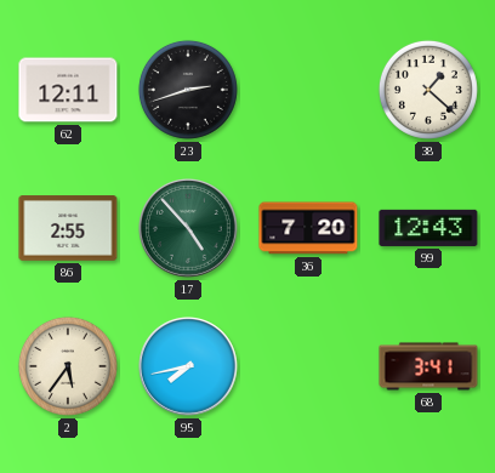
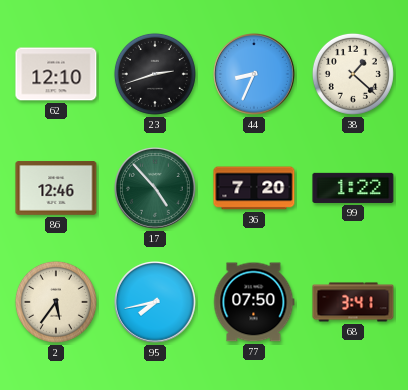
62: 12:11 -> 12:10
44: none -> 8:34
86: 2:55 -> 12:46
99: 12:43 -> 1:22
77: none -> 07:50
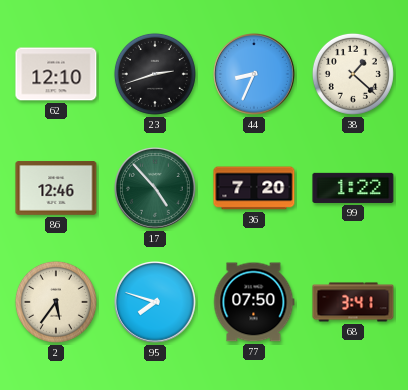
95: 7:43 -> 7:48
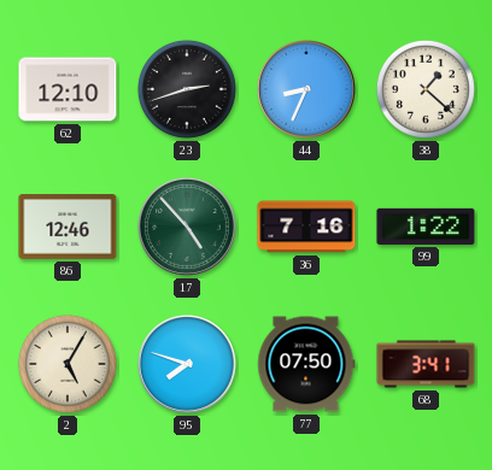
36: 7:20 -> 7:16
2: 5:36 -> 5:05
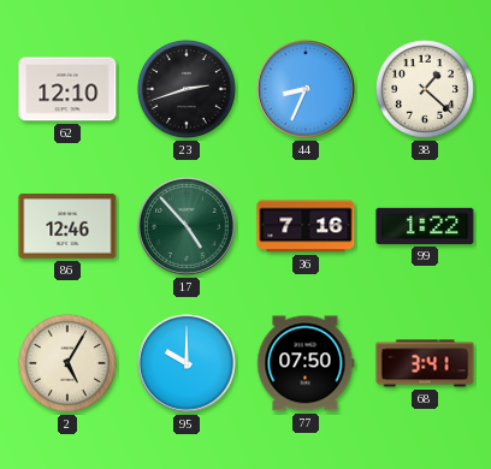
95: 7:48 -> 10:00
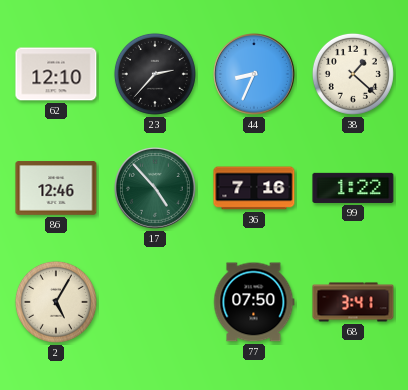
23: 2:42 -> 2:37
95: 10:00 -> none
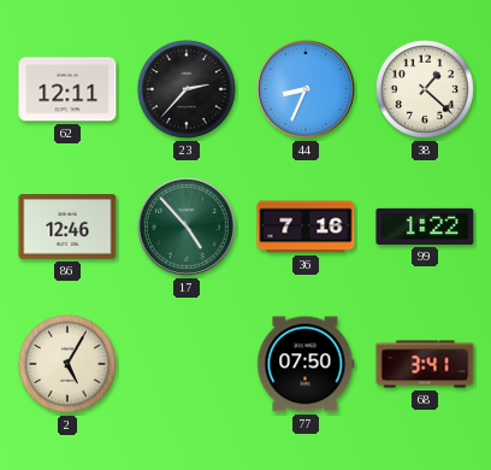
62: 12:10 -> 12:11
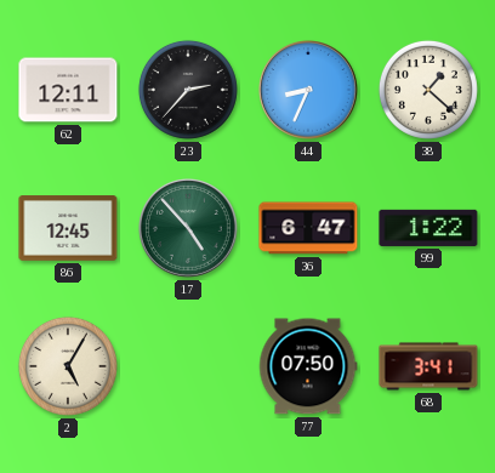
86: 12:46 -> 12:45
36: 7:16 -> 6:47
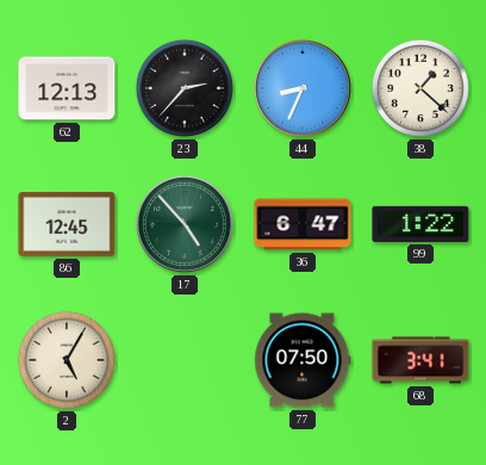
62: 12:11 -> 12:13
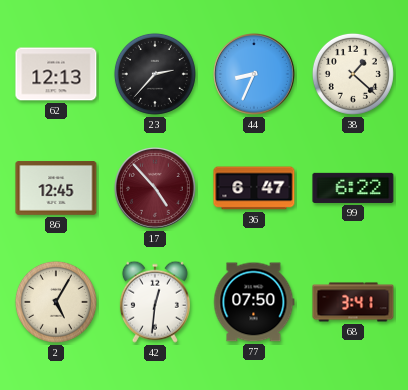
17 dial: green -> burgundy
99: 1:22 -> 6:22
42: none -> 12:31
